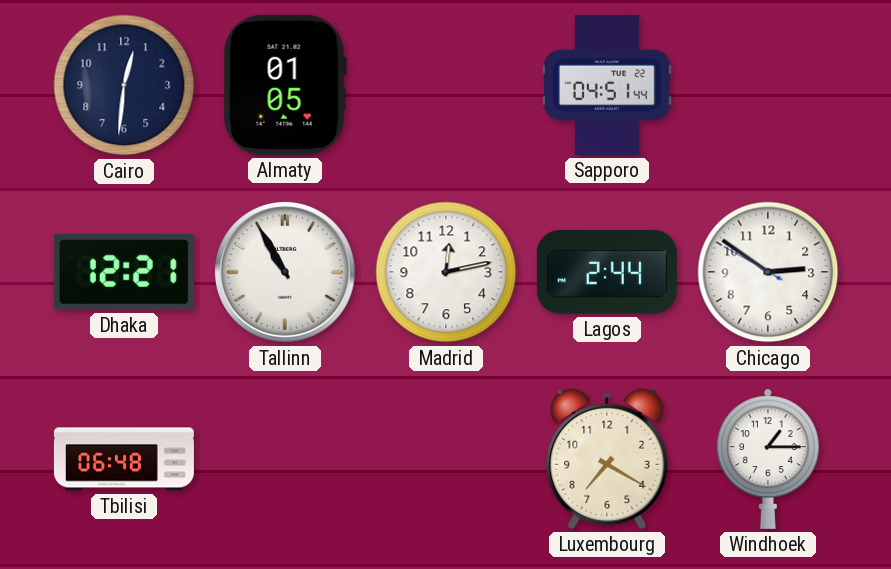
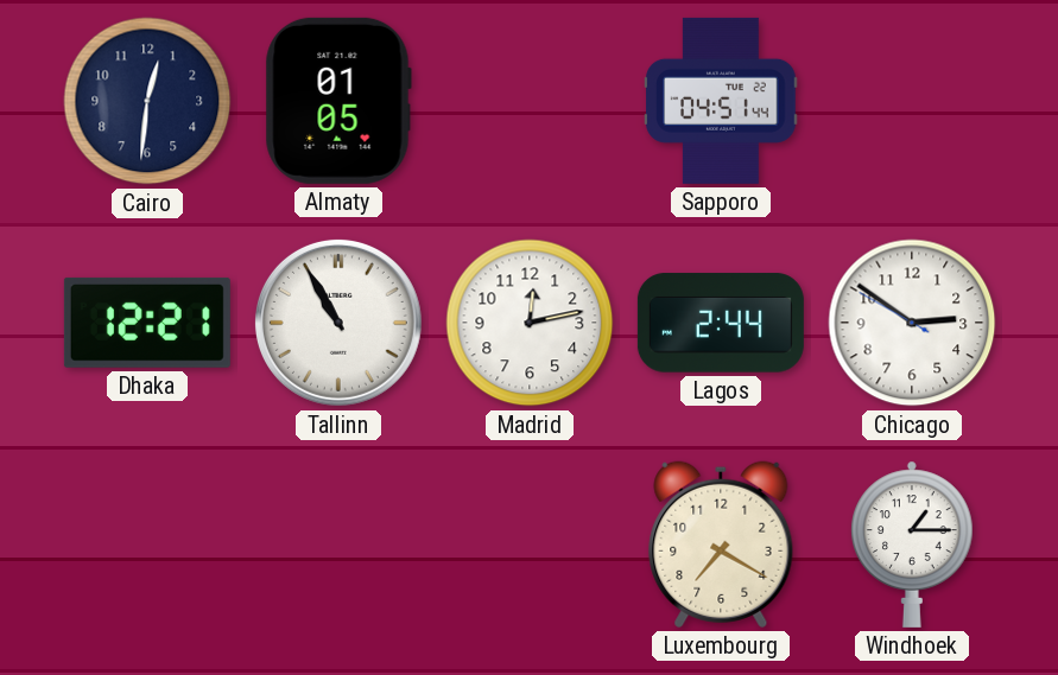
Tbilisi: 06:48 -> none
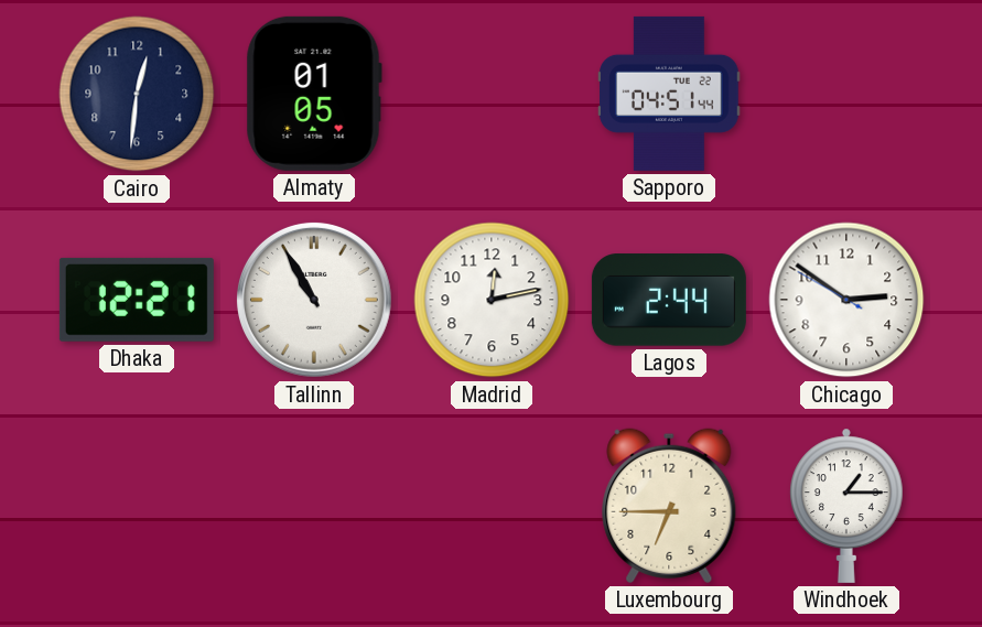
Luxembourg: 7:20 -> 6:45
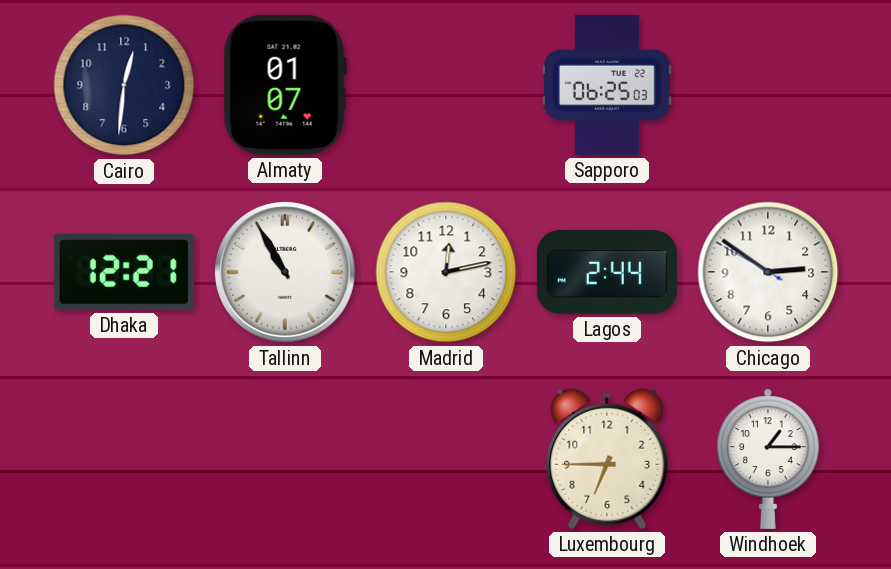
Almaty: 01:05 -> 01:07
Sapporo: 04:51 -> 06:25
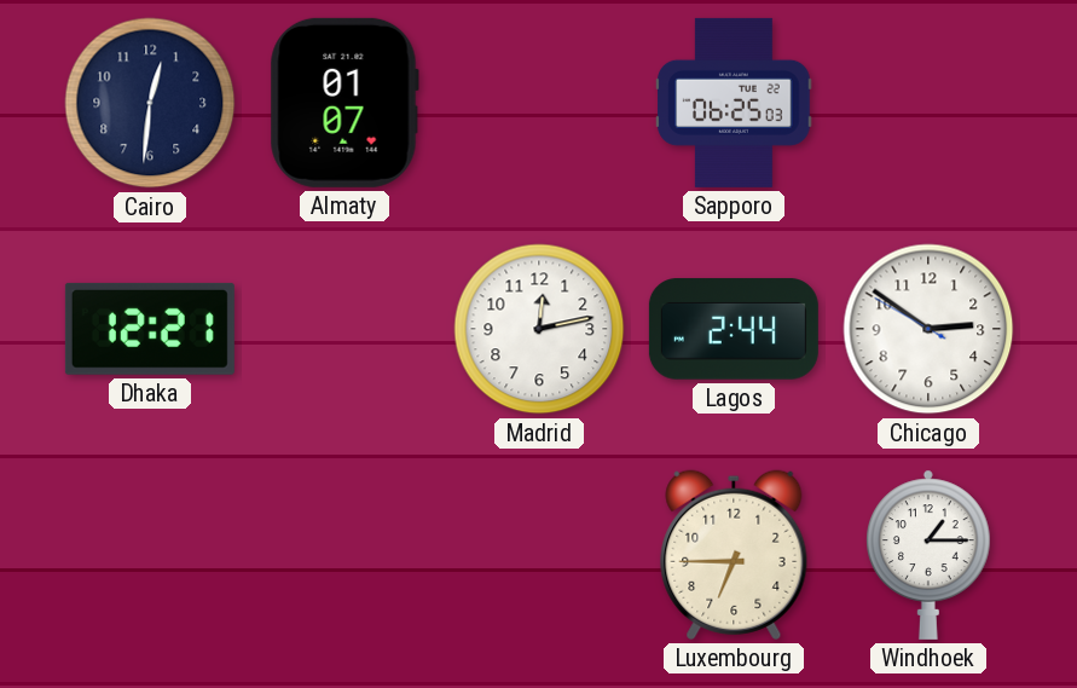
Tallinn: 10:55 -> none
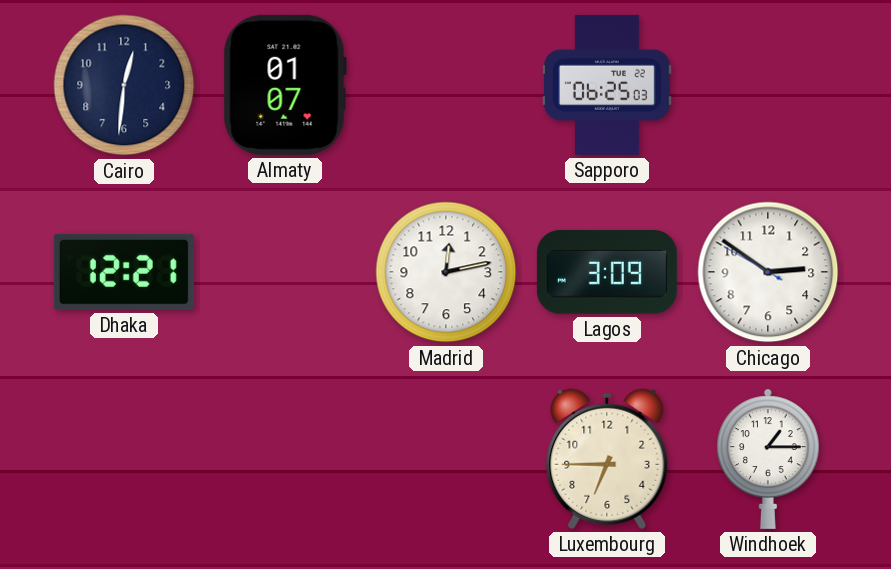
Lagos: 2:44 -> 3:09
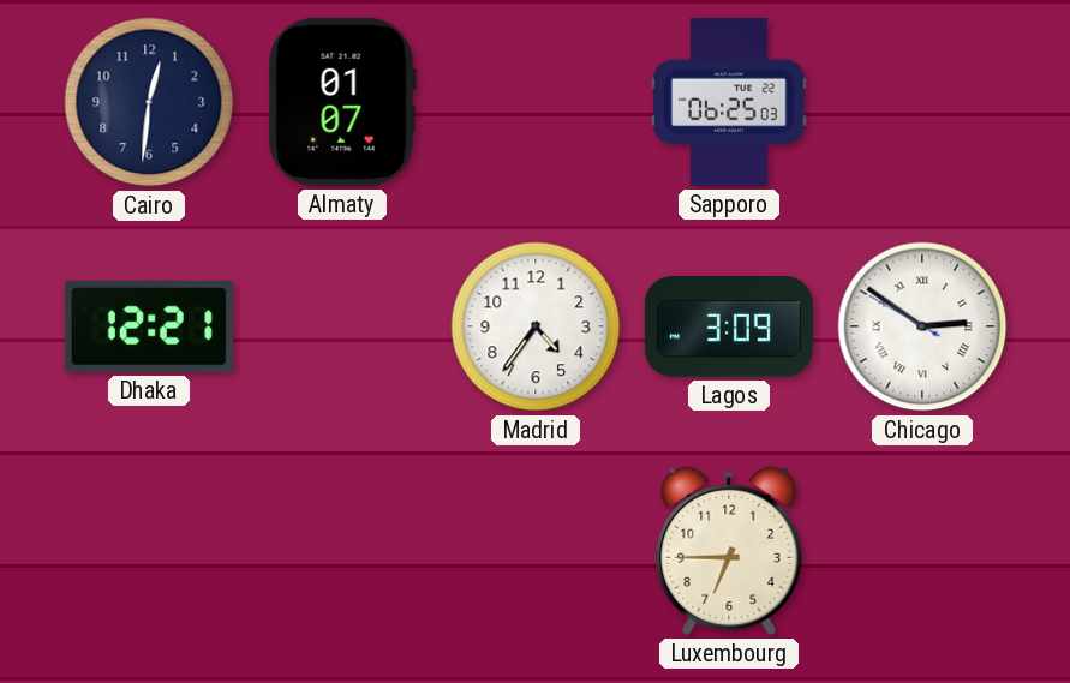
Madrid: 12:13 -> 4:36
Chicago numerals: Arabic -> Roman
Windhoek: 1:15 -> none
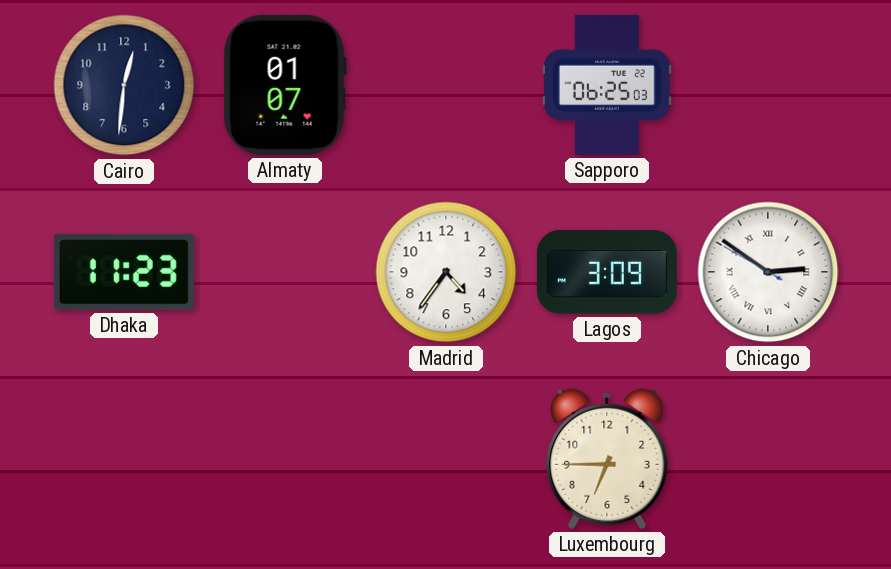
Dhaka: 12:21 -> 11:23
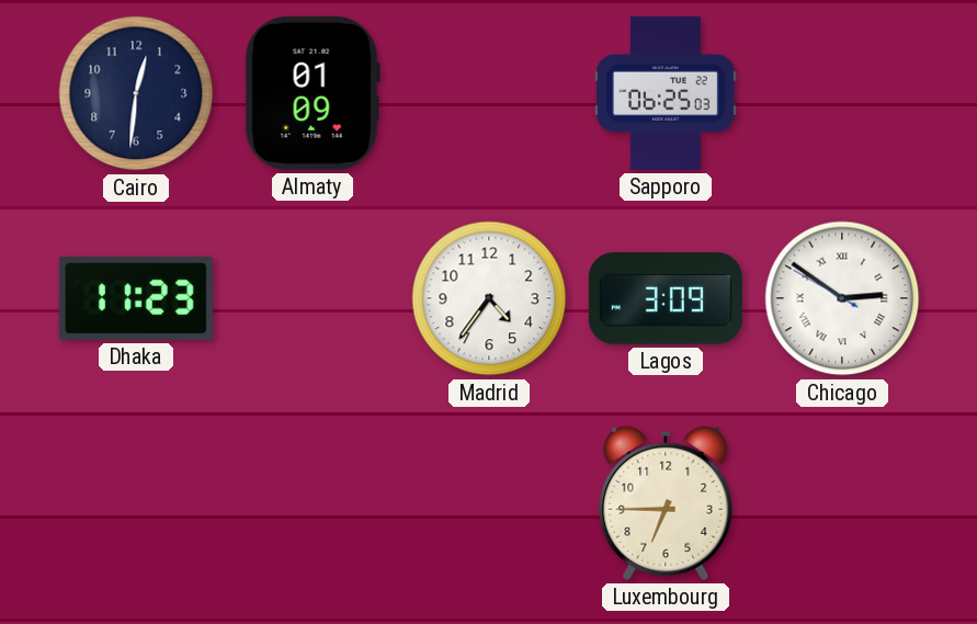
Almaty: 01:07 -> 01:09
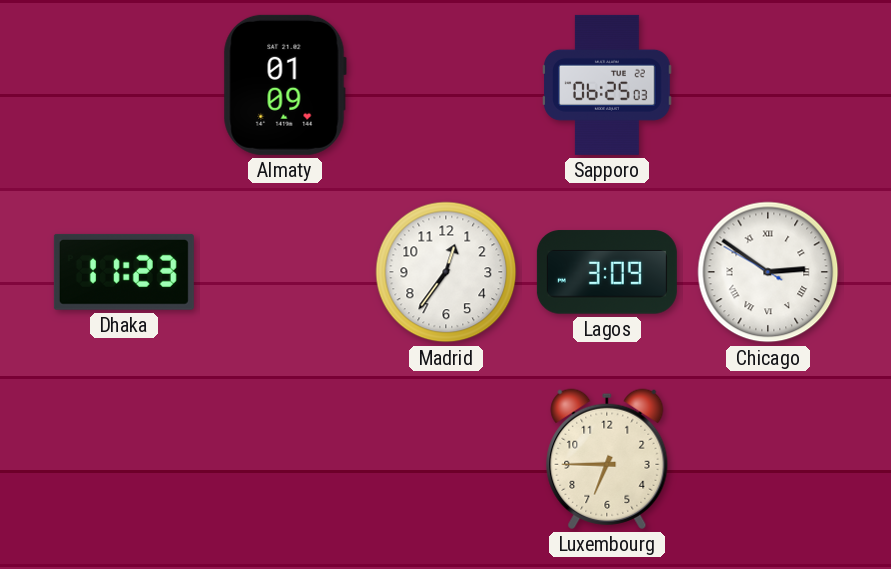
Cairo: 12:31 -> none
Madrid: 4:36 -> 12:36
